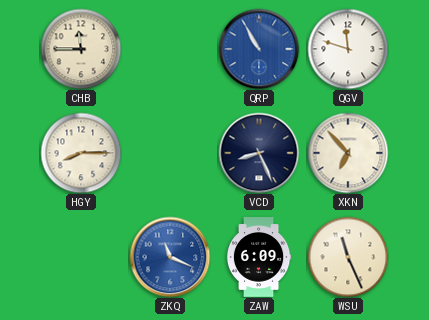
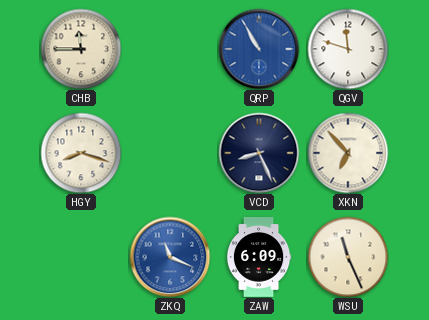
HGY: 8:15 -> 8:18
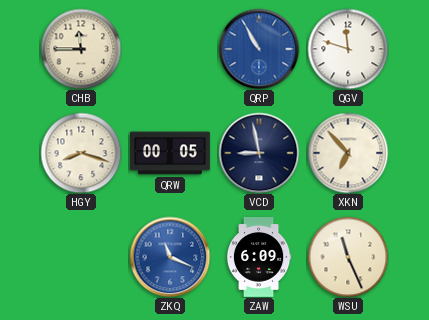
QRW: none -> 00:05
VCD: 8:26 -> 8:58
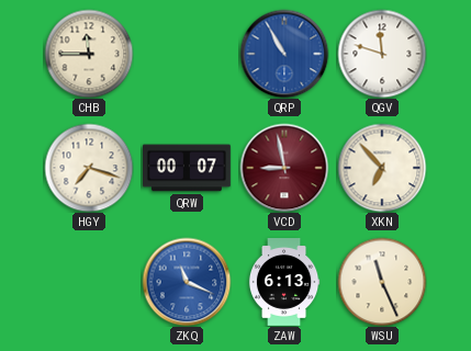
HGY: 8:18 -> 7:18
QRW: 00:05 -> 00:07
VCD dial: navy -> burgundy
ZAW: 6:09 -> 6:13
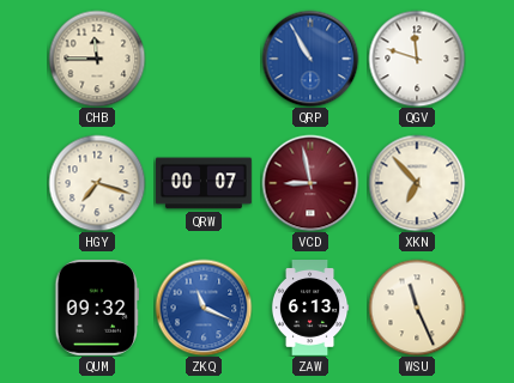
QUM: none -> 09:32
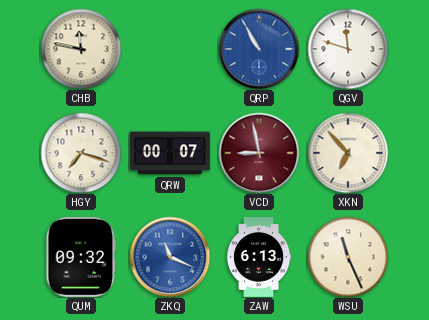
CHB: 11:45 -> 11:47
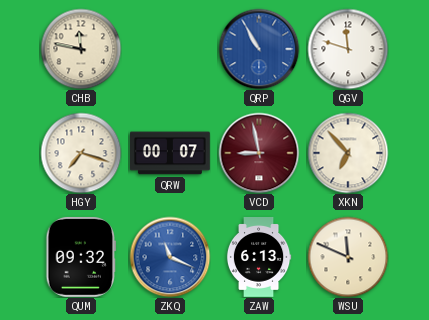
WSU: 11:26 -> 11:49
